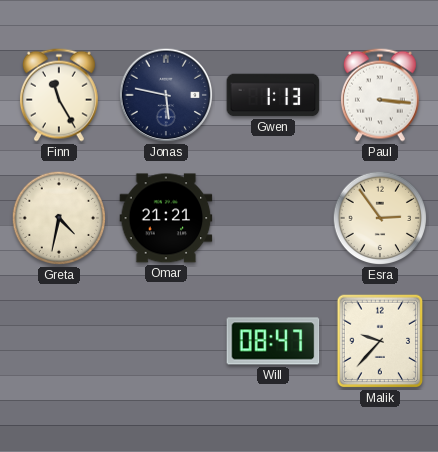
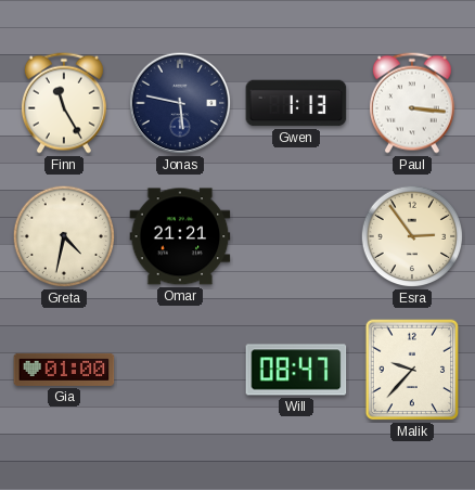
Gia: none -> 01:00
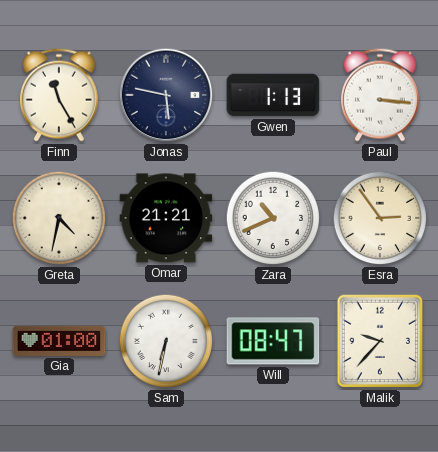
Zara: none -> 10:41
Sam: none -> 6:32
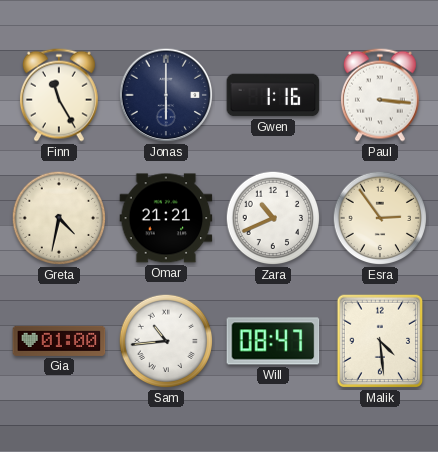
Jonas: 5:47 -> 6:00
Gwen: 1:13 -> 1:16
Sam: 6:32 -> 10:44
Malik: 9:37 -> 4:29
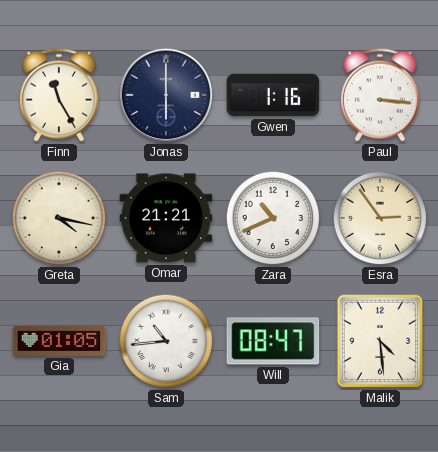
Greta: 4:32 -> 4:17
Gia: 01:00 -> 01:05
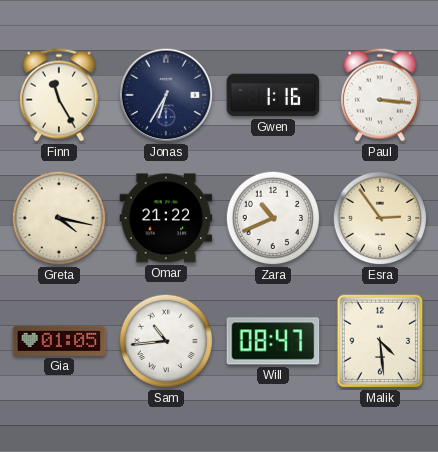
Jonas: 6:00 -> 6:35
Omar: 21:21 -> 21:22
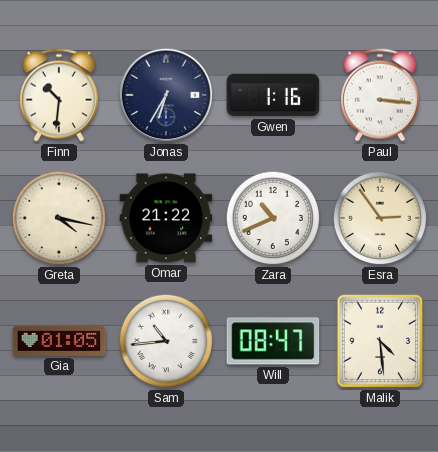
Finn: 11:25 -> 10:31
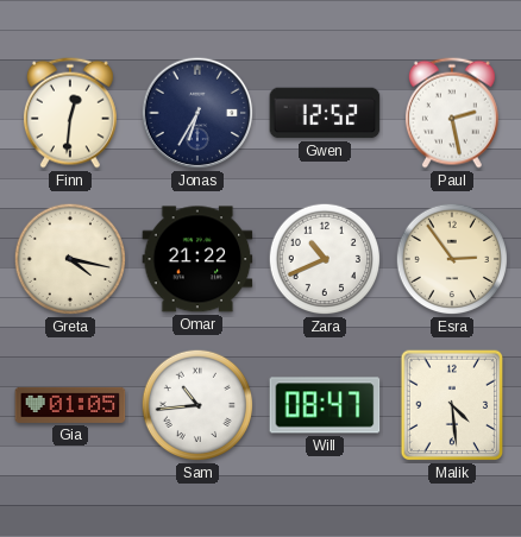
Finn: 10:31 -> 12:31
Gwen: 1:16 -> 12:52
Paul: 3:16 -> 2:28
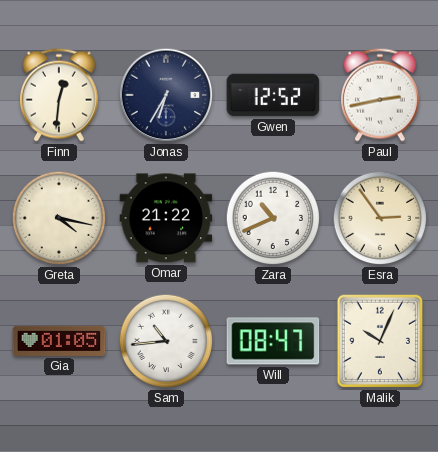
Paul: 2:28 -> 2:43
Malik: 4:29 -> 10:04
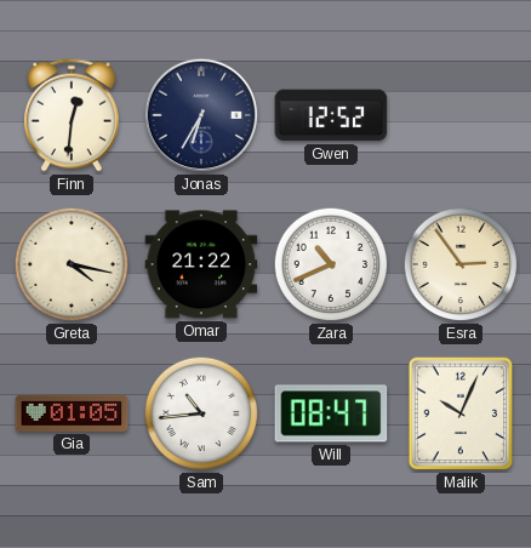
Paul: 2:43 -> none
